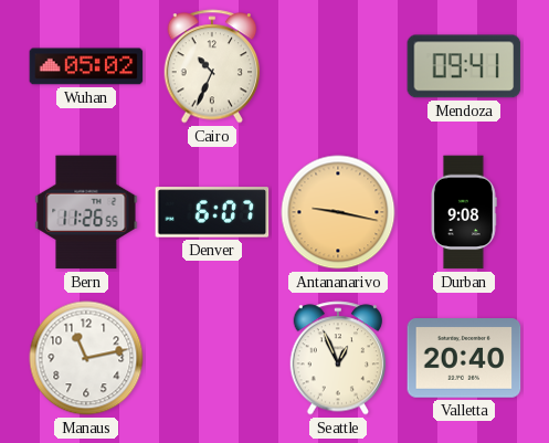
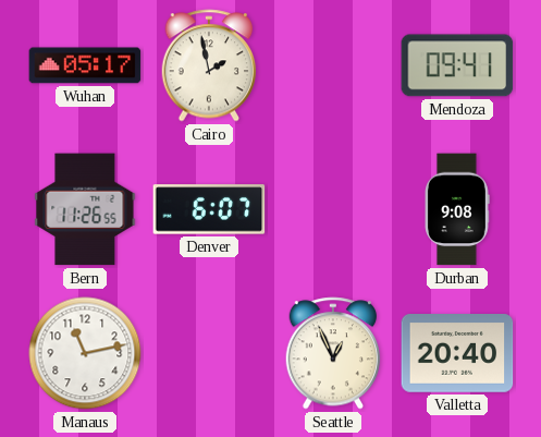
Wuhan: 05:02 -> 05:17
Cairo: 10:34 -> 1:58
Antananarivo: 9:17 -> none
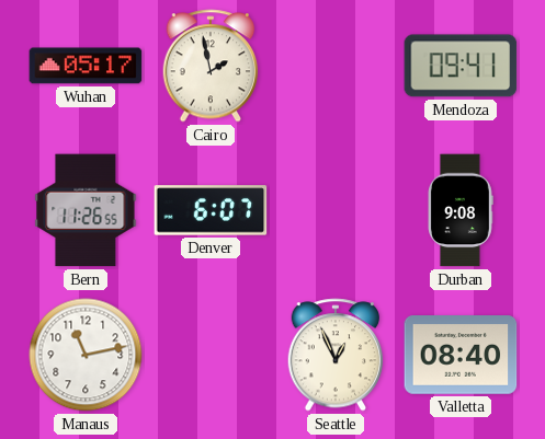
Valletta: 20:40 -> 08:40
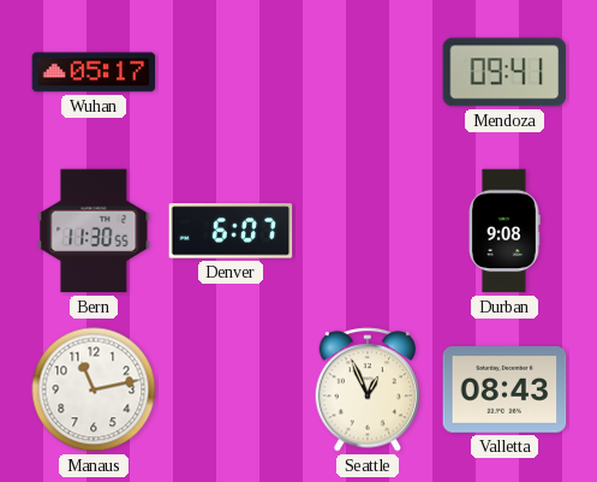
Cairo: 1:58 -> none
Bern: 11:26 -> 11:30
Valletta: 08:40 -> 08:43
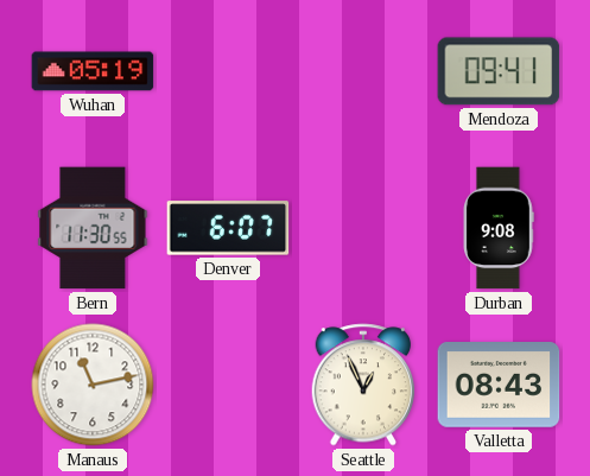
Wuhan: 05:17 -> 05:19
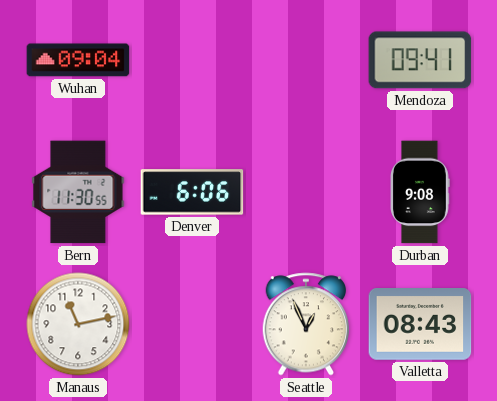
Wuhan: 05:19 -> 09:04
Denver: 6:07 -> 6:06
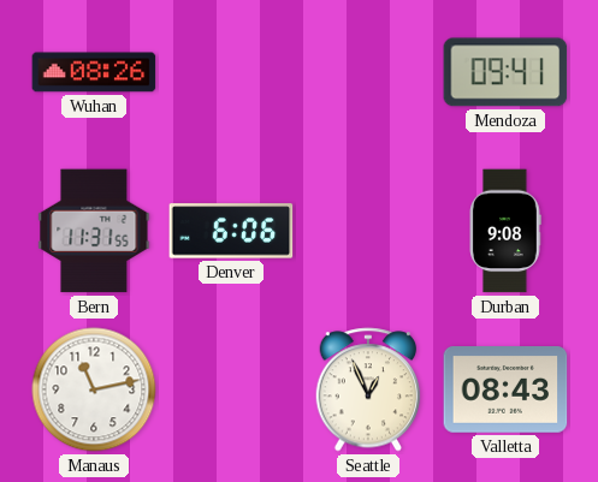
Wuhan: 09:04 -> 08:26
Bern: 11:30 -> 11:31
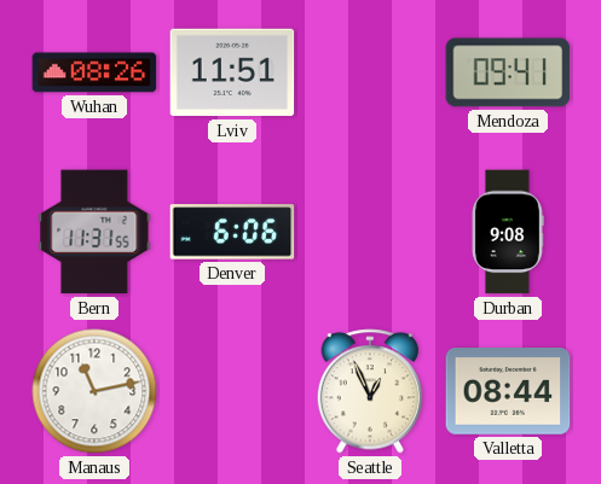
Lviv: none -> 11:51
Valletta: 08:43 -> 08:44
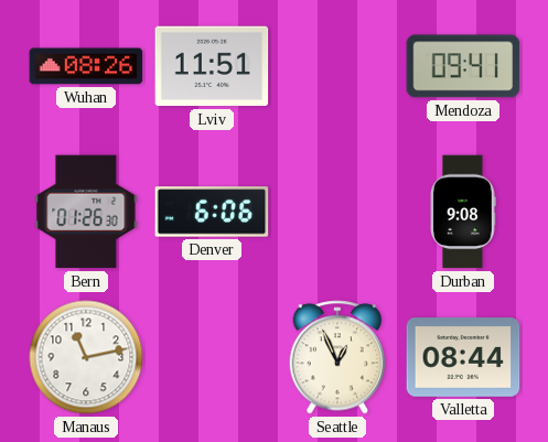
Bern: 11:31 -> 01:26
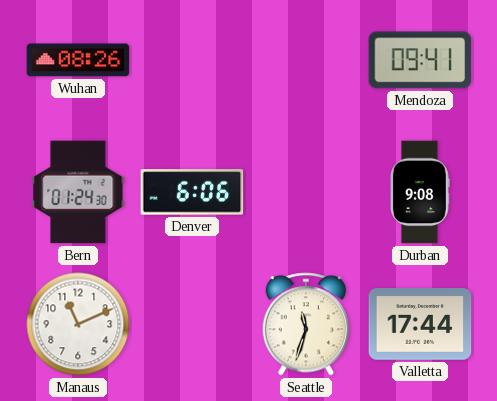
Lviv: 11:51 -> none
Bern: 01:26 -> 01:24
Manaus: 11:13 -> 11:11
Seattle: 12:56 -> 11:33
Valletta: 08:44 -> 17:44
